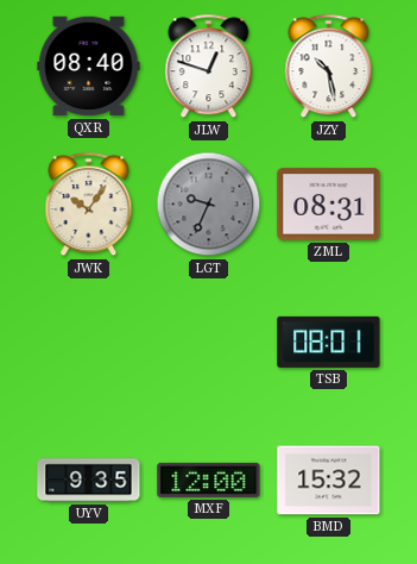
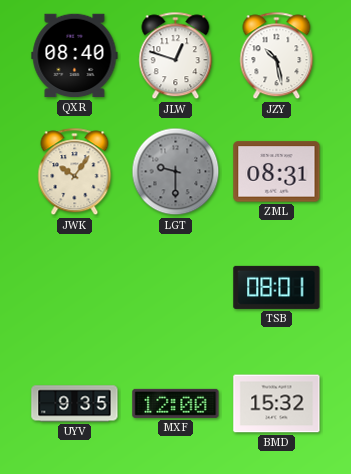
LGT: 9:34 -> 9:30
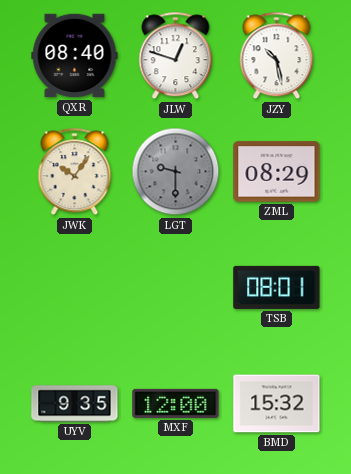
ZML: 08:31 -> 08:29
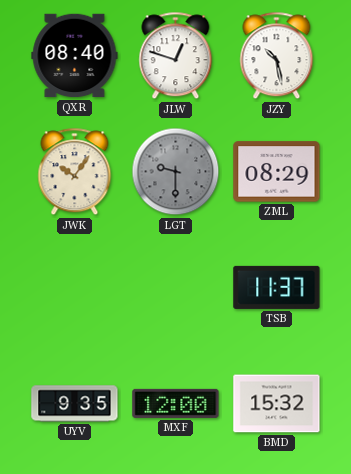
TSB: 08:01 -> 11:37
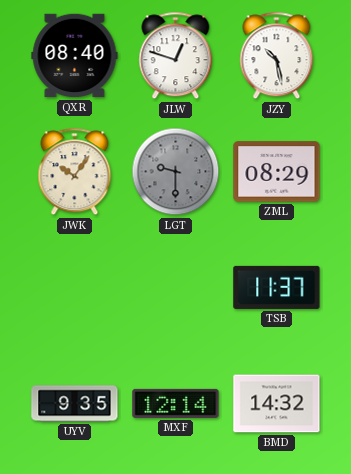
MXF: 12:00 -> 12:14
BMD: 15:32 -> 14:32
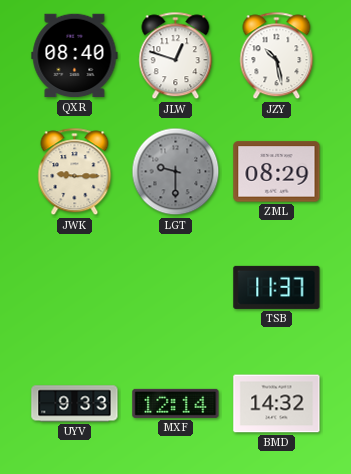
JWK: 10:06 -> 9:15
UYV: 9:35 -> 9:33
